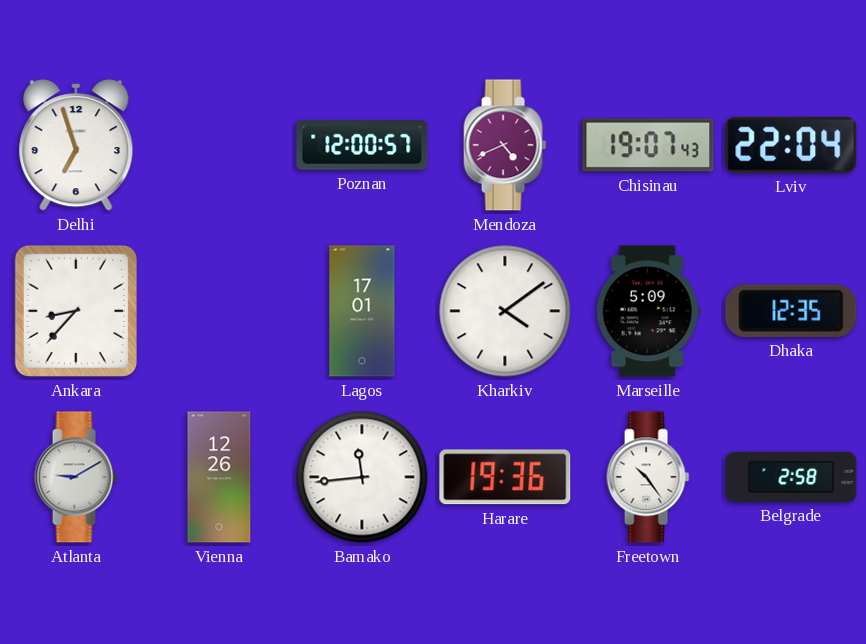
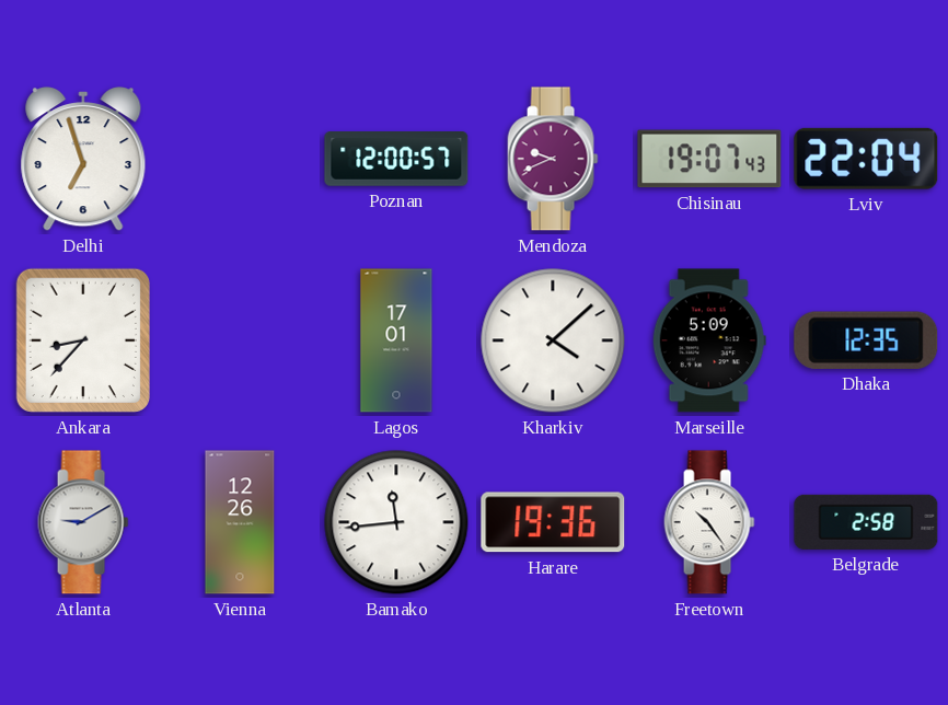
Mendoza: 4:41 -> 9:41
Kharkiv: 4:09 -> 4:08
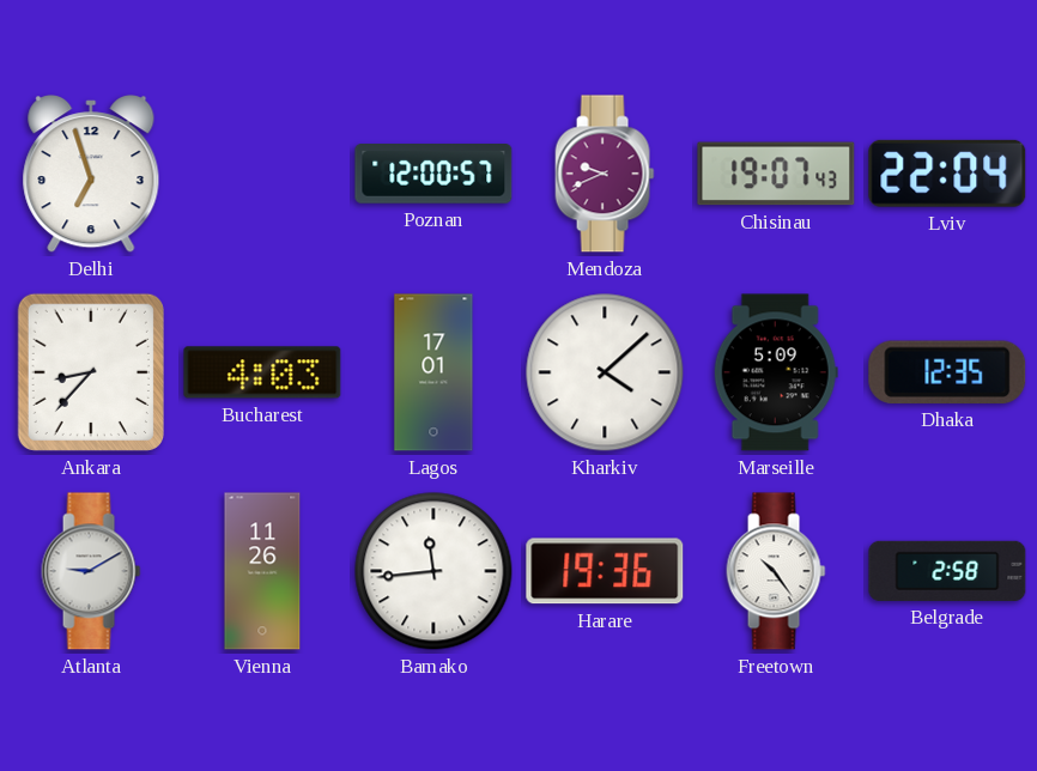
Bucharest: none -> 4:03
Vienna: 12:26 -> 11:26
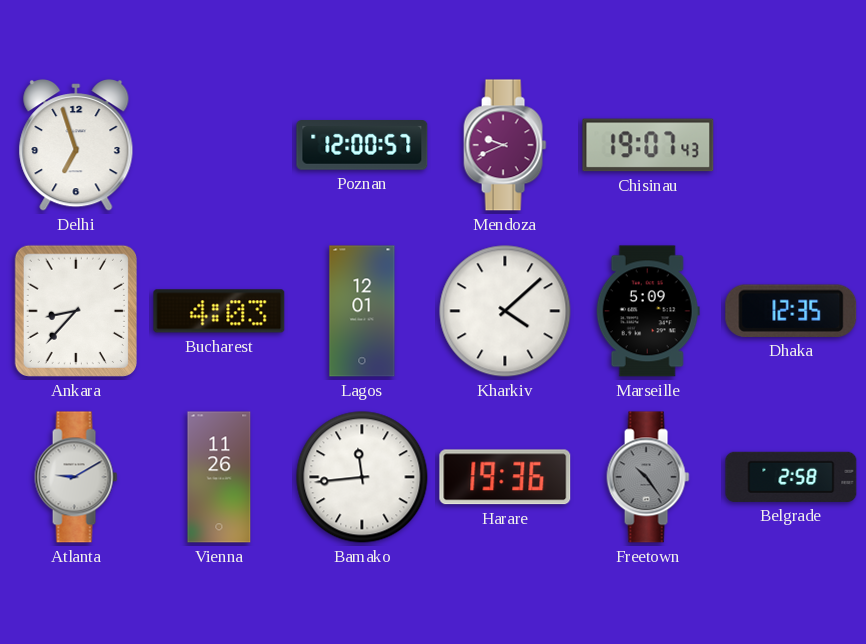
Lviv: 22:04 -> none
Lagos: 17:01 -> 12:01
Freetown dial: white -> grey
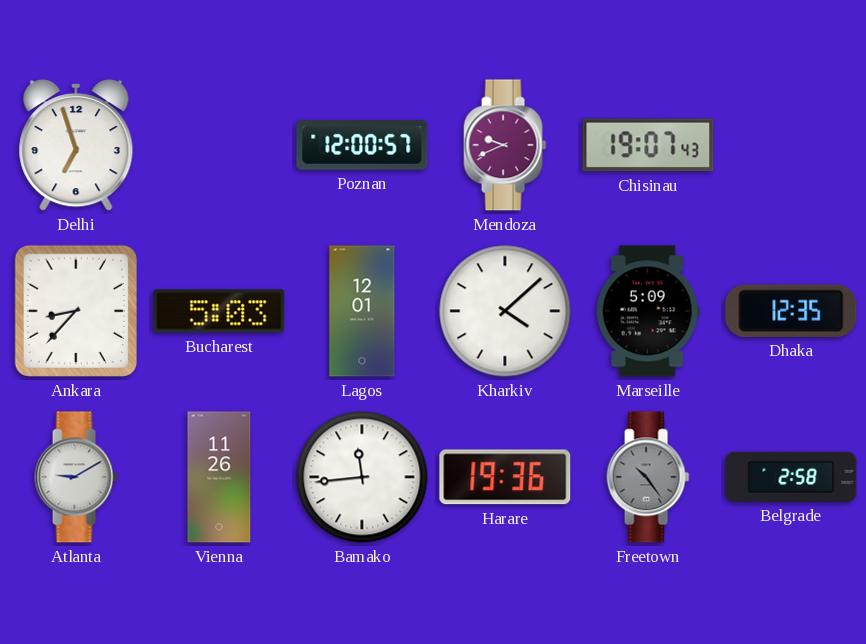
Bucharest: 4:03 -> 5:03
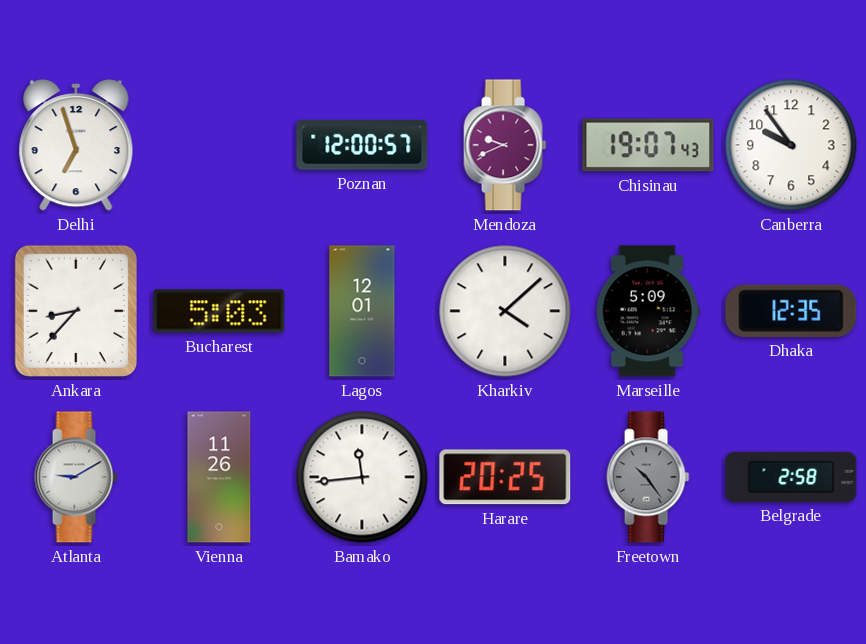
Canberra: none -> 9:54
Harare: 19:36 -> 20:25
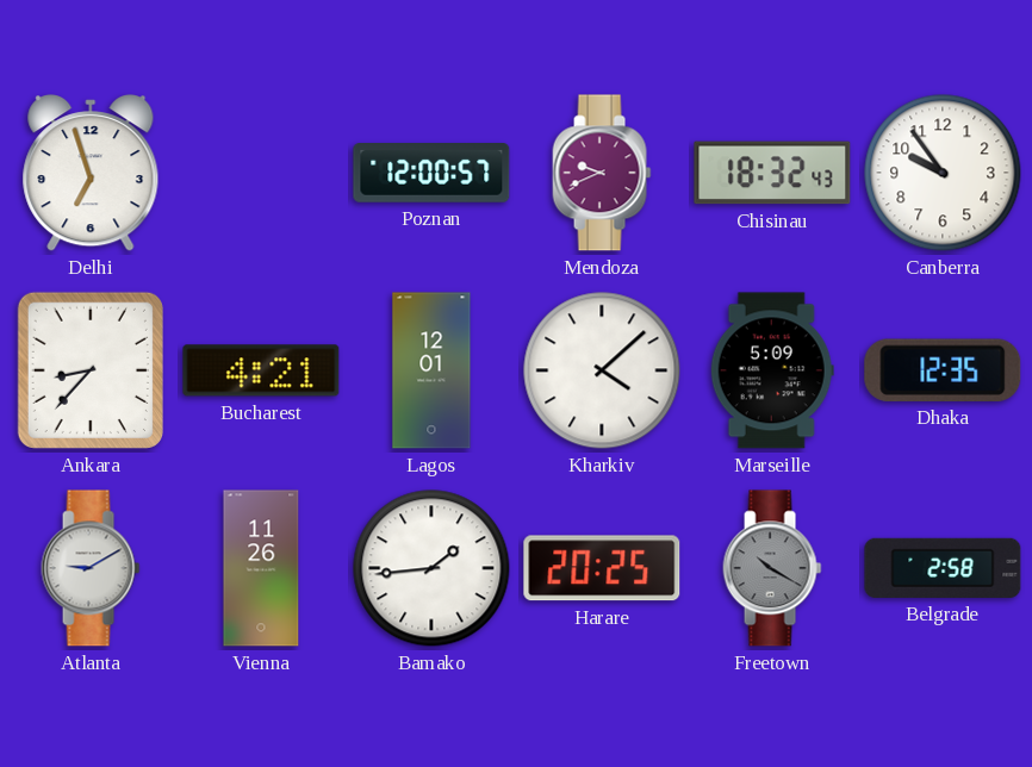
Chisinau: 19:07 -> 18:32
Bucharest: 5:03 -> 4:21
Bamako: 11:44 -> 1:44
Freetown: 10:24 -> 10:20
